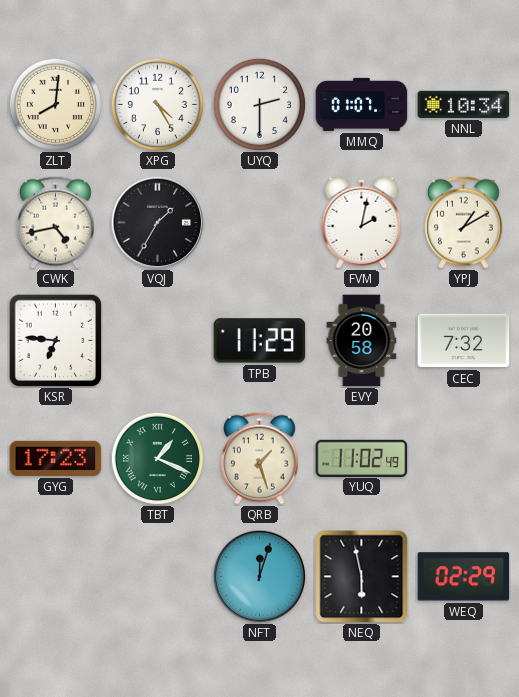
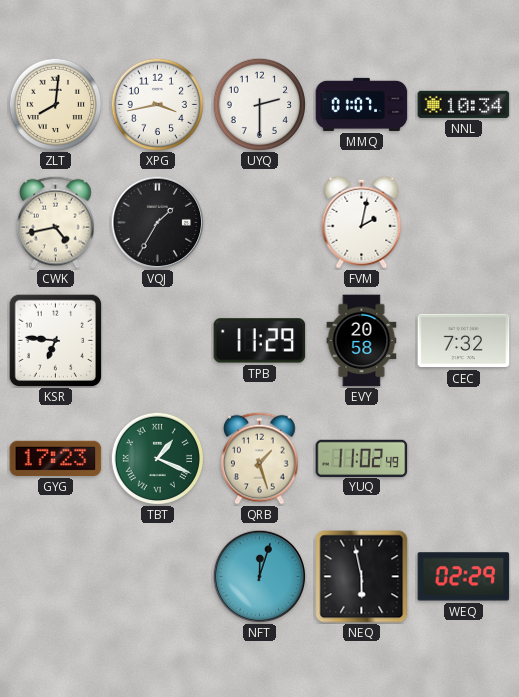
XPG: 4:25 -> 3:43
YPJ: 1:10 -> none
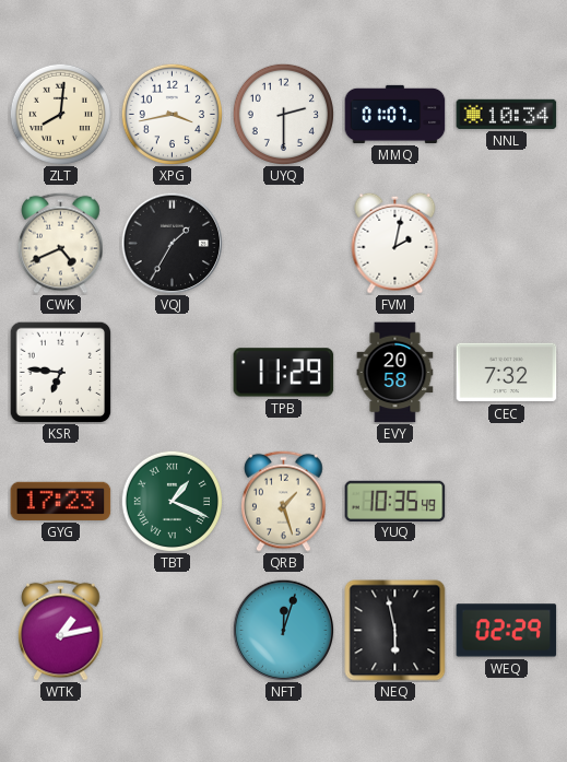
CWK: 4:43 -> 4:41
YUQ: 11:02 -> 10:35
WTK: none -> 1:13
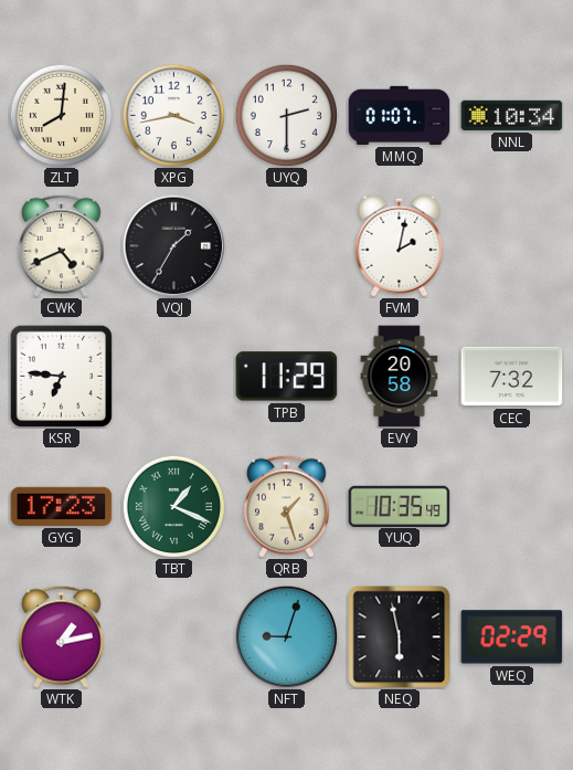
NFT: 12:03 -> 9:03
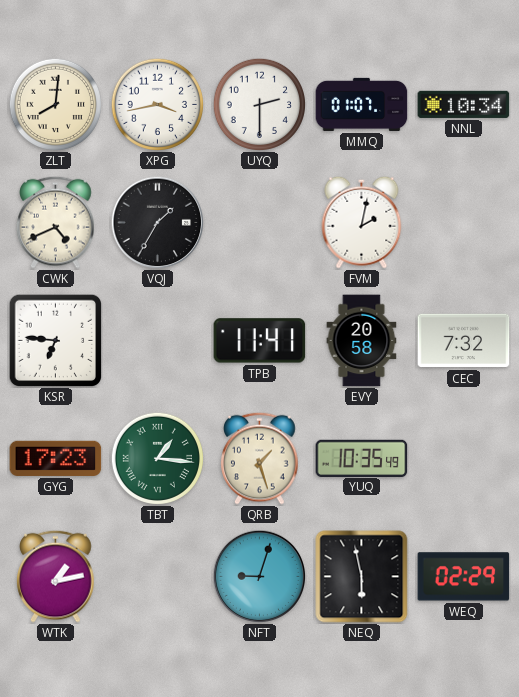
TPB: 11:29 -> 11:41
TBT: 1:19 -> 1:16
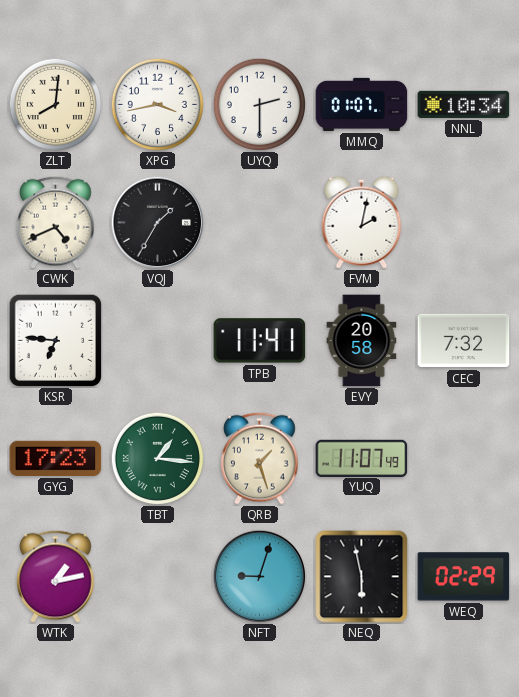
YUQ: 10:35 -> 11:07
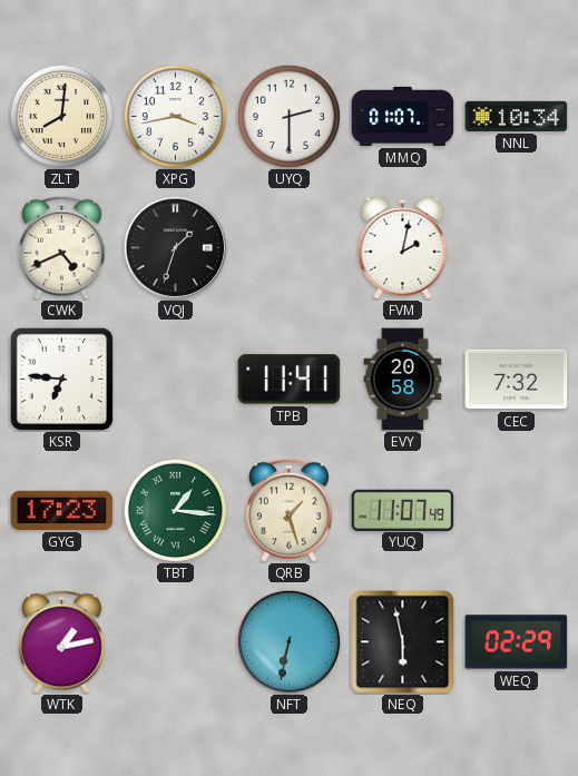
VQJ: 1:35 -> 1:33
NFT: 9:03 -> 6:32
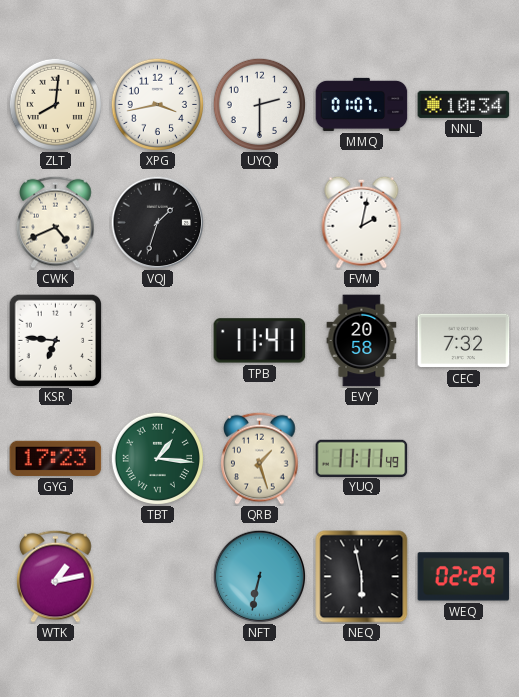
YUQ: 11:07 -> 11:11
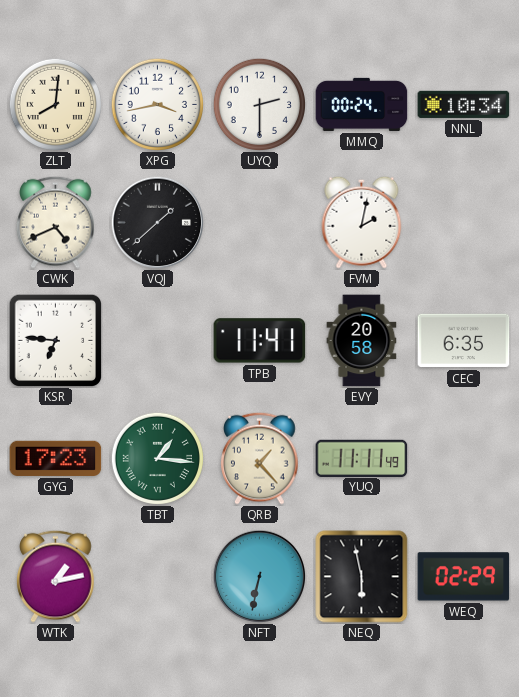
MMQ: 01:07 -> 00:24
VQJ: 1:33 -> 1:38
CEC: 7:32 -> 6:35
QRB: 1:27 -> 1:23
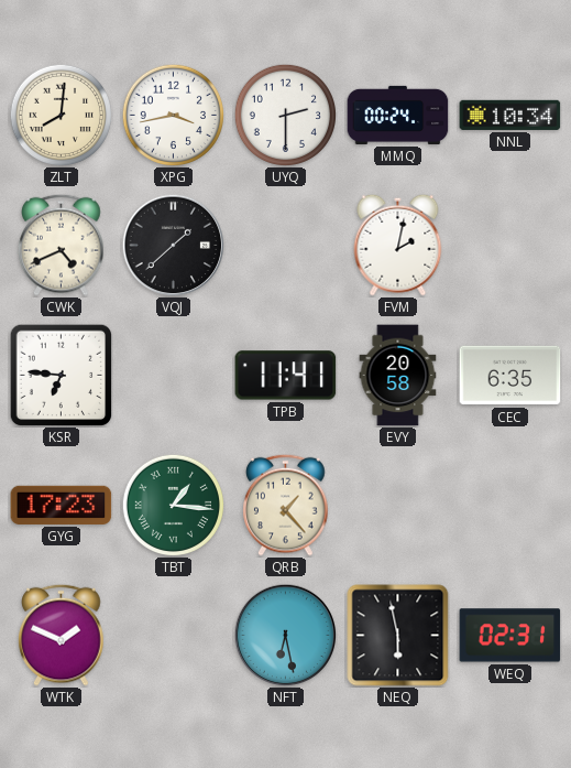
YUQ: 11:11 -> none
WTK: 1:13 -> 1:49
NFT: 6:32 -> 6:28
WEQ: 02:29 -> 02:31
